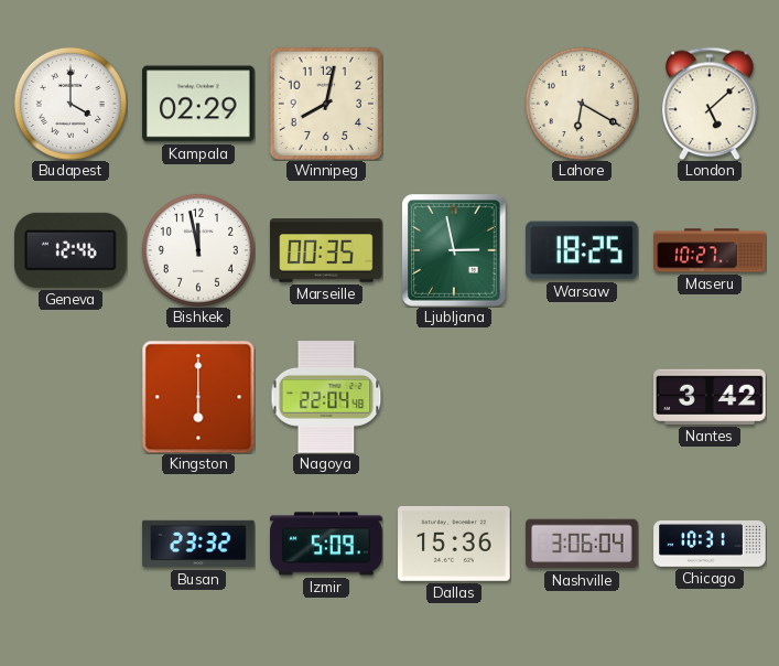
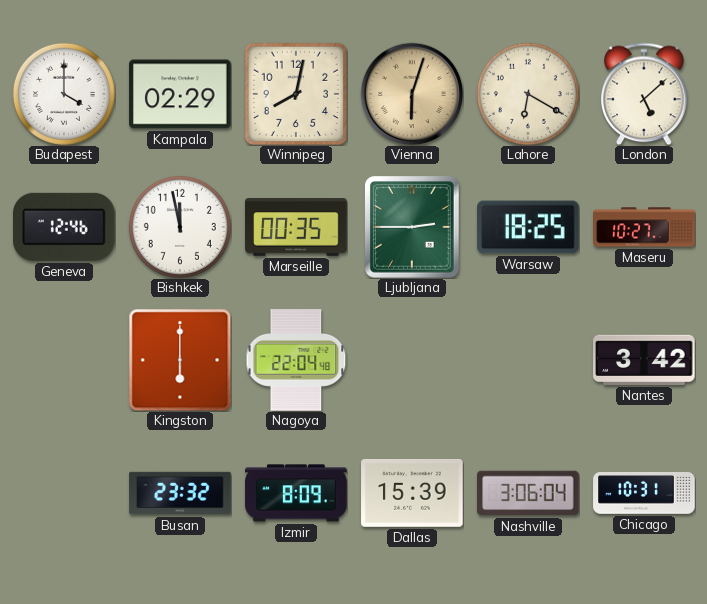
Vienna: none -> 6:03
Ljubljana: 2:58 -> 2:45
Izmir: 5:09 -> 8:09
Dallas: 15:36 -> 15:39
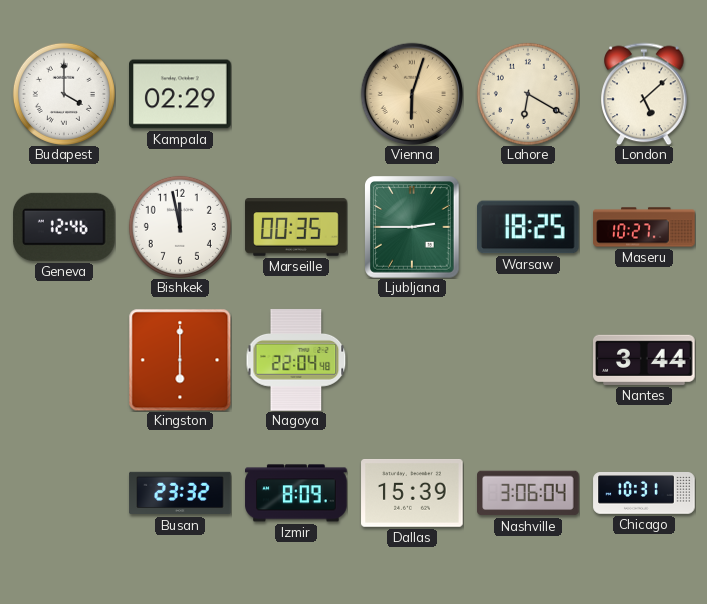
Winnipeg: 8:02 -> none
Nantes: 3:42 -> 3:44
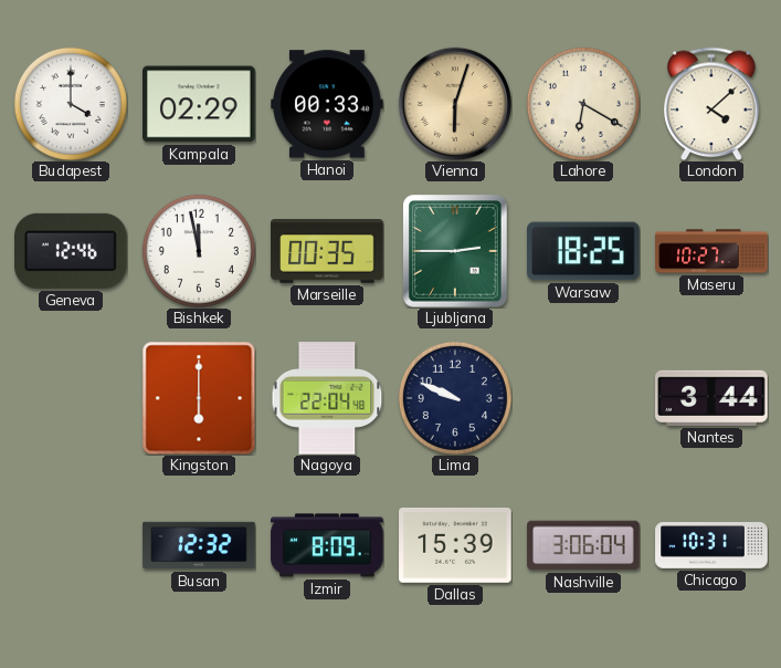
Hanoi: none -> 00:33
London: 5:08 -> 4:08
Lima: none -> 9:49
Busan: 23:32 -> 12:32
